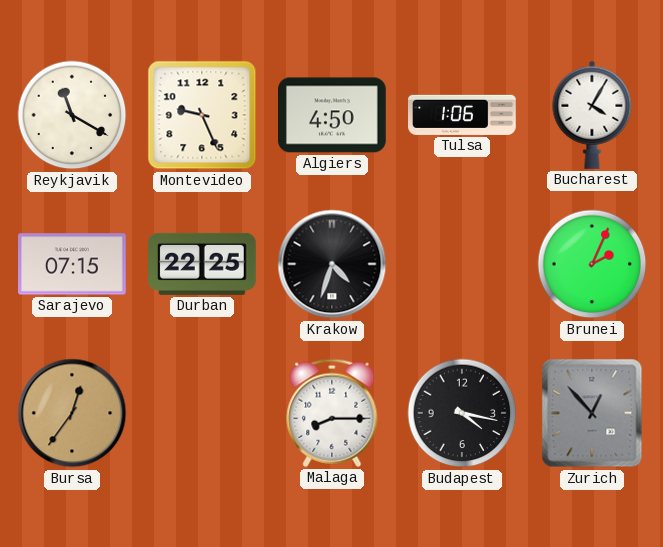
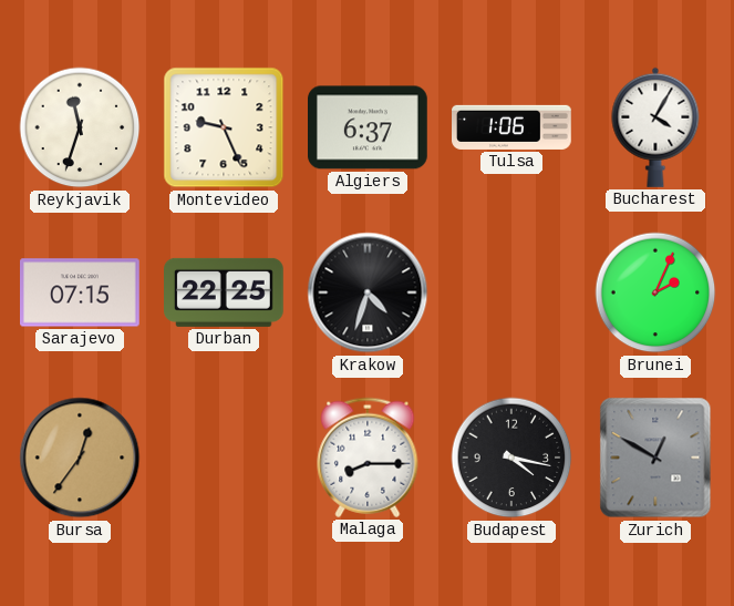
Reykjavik: 11:20 -> 11:33
Algiers: 4:50 -> 6:37
Zurich: 12:53 -> 12:50
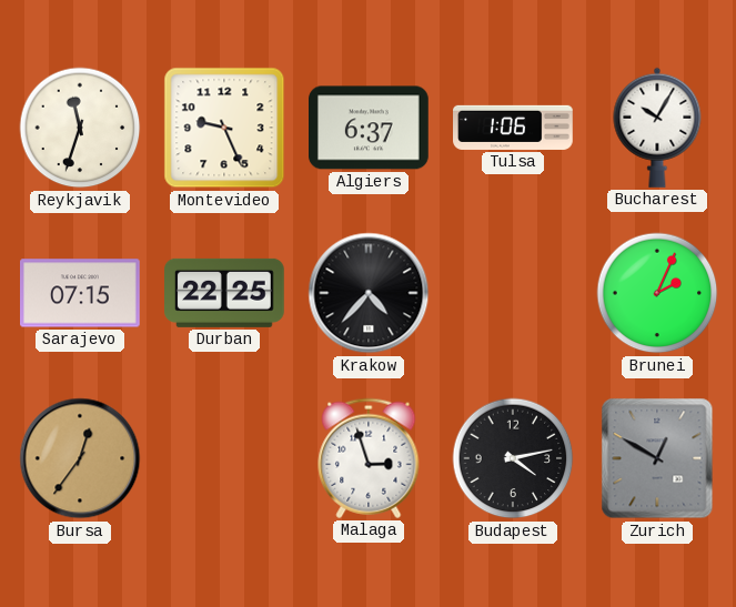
Bucharest: 4:05 -> 10:05
Krakow: 4:33 -> 4:37
Malaga: 8:15 -> 2:57
Budapest: 4:17 -> 4:13
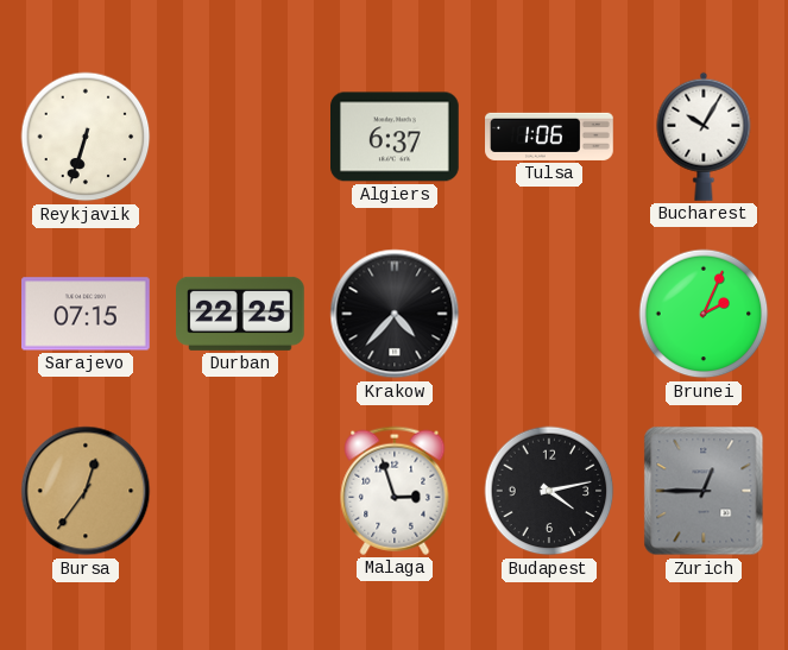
Reykjavik: 11:33 -> 6:33
Montevideo: 9:26 -> none
Zurich: 12:50 -> 12:45
